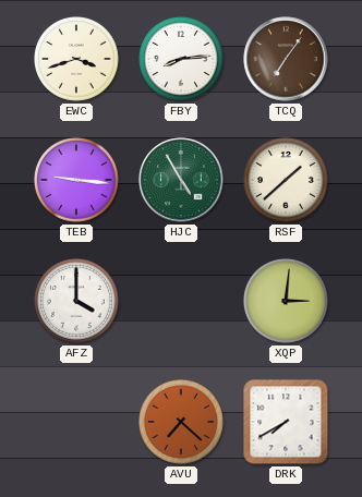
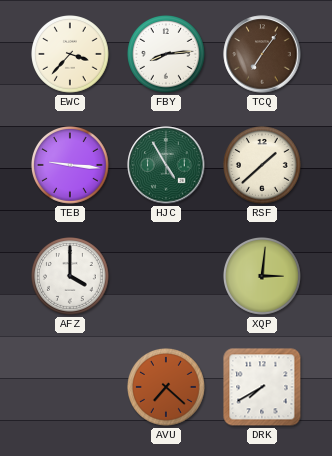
EWC: 3:42 -> 3:37
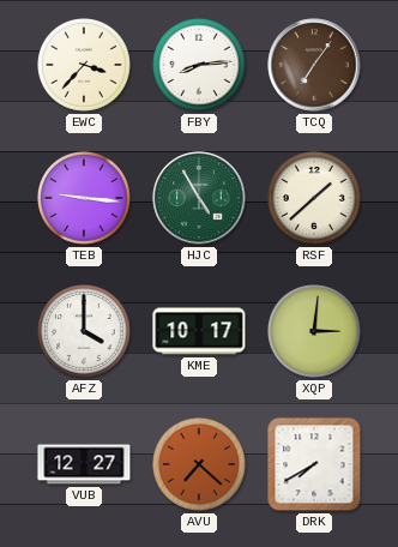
KME: none -> 10:17
VUB: none -> 12:27
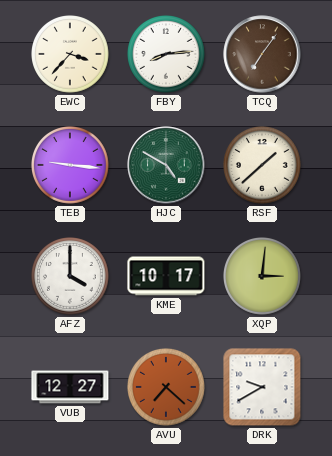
HJC: 4:55 -> 4:50
DRK: 7:40 -> 9:40
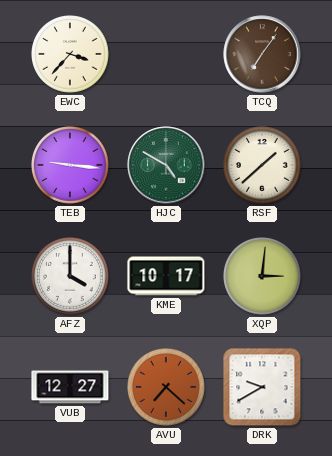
FBY: 8:14 -> none
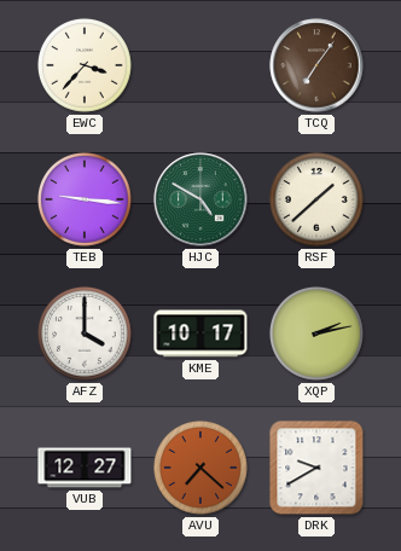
XQP: 3:01 -> 2:13
